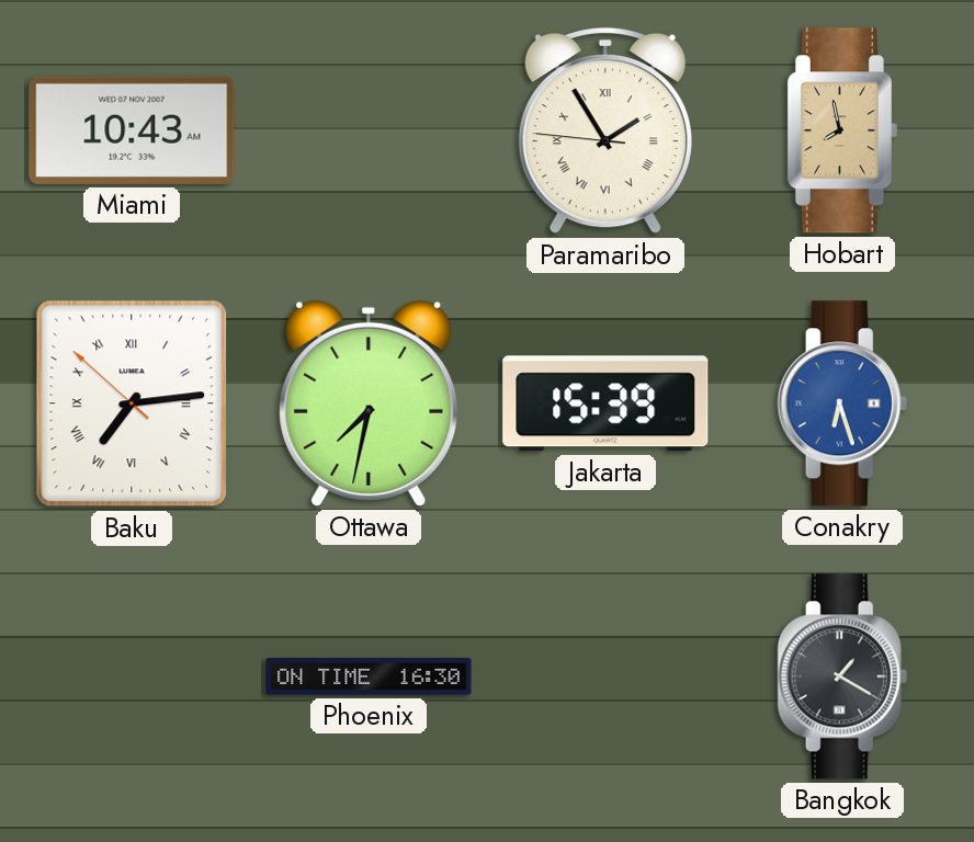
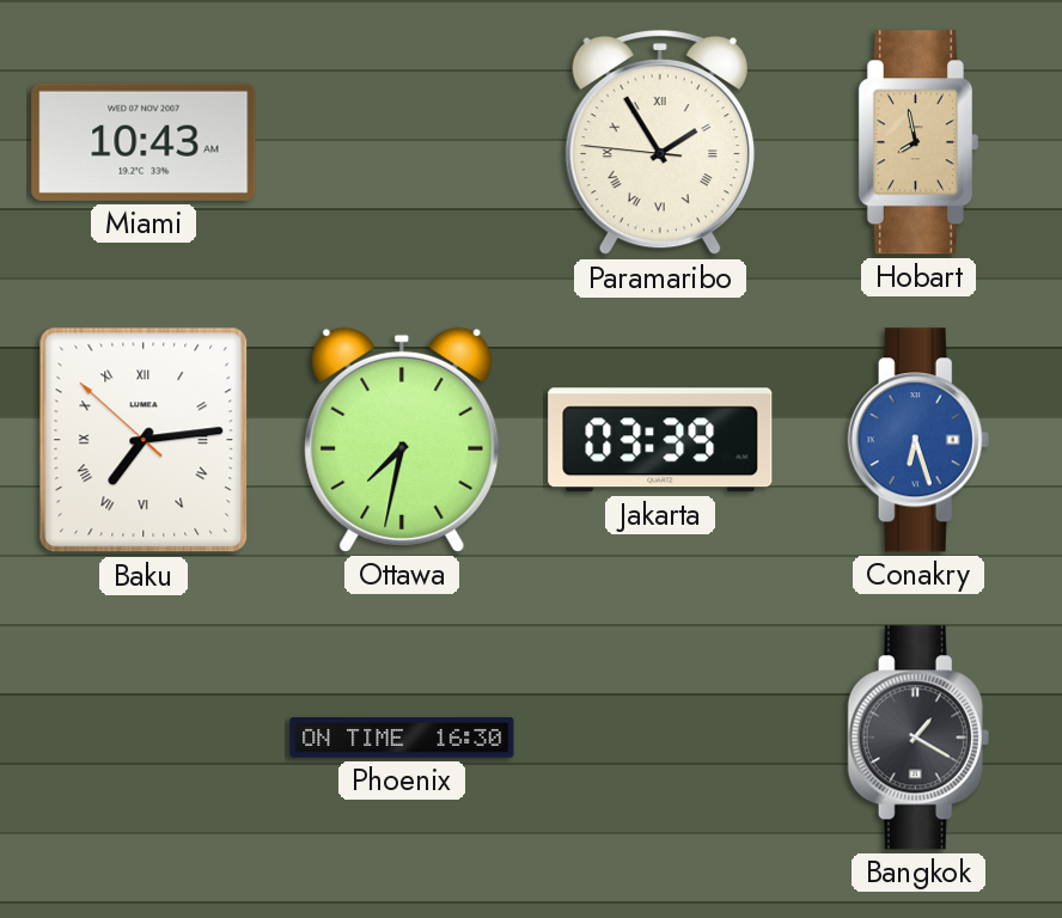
Jakarta: 15:39 -> 03:39
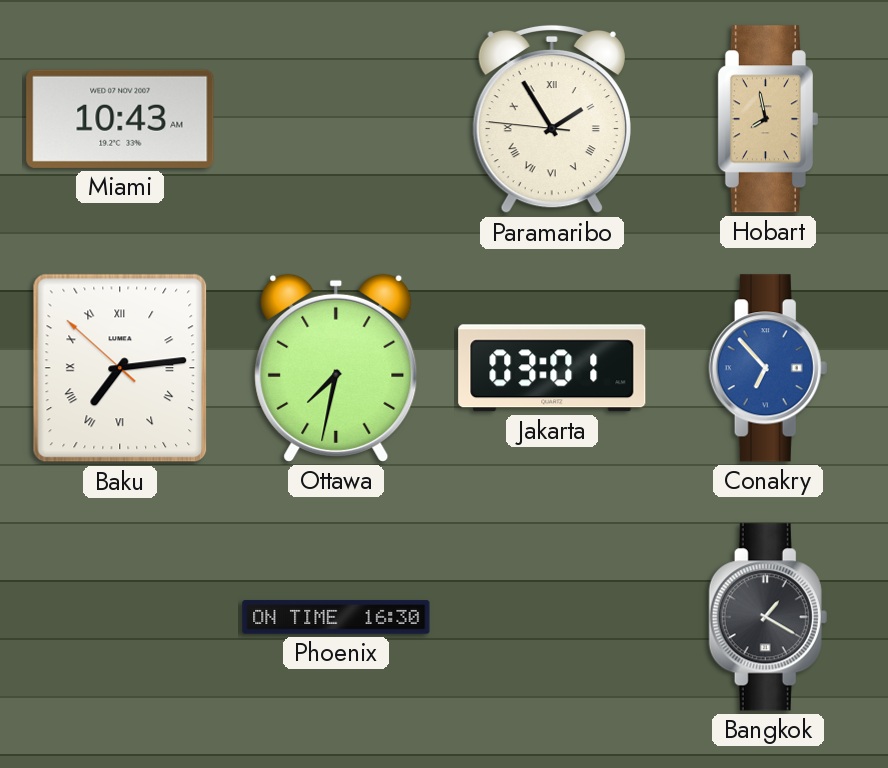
Jakarta: 03:39 -> 03:01
Conakry: 6:27 -> 6:53
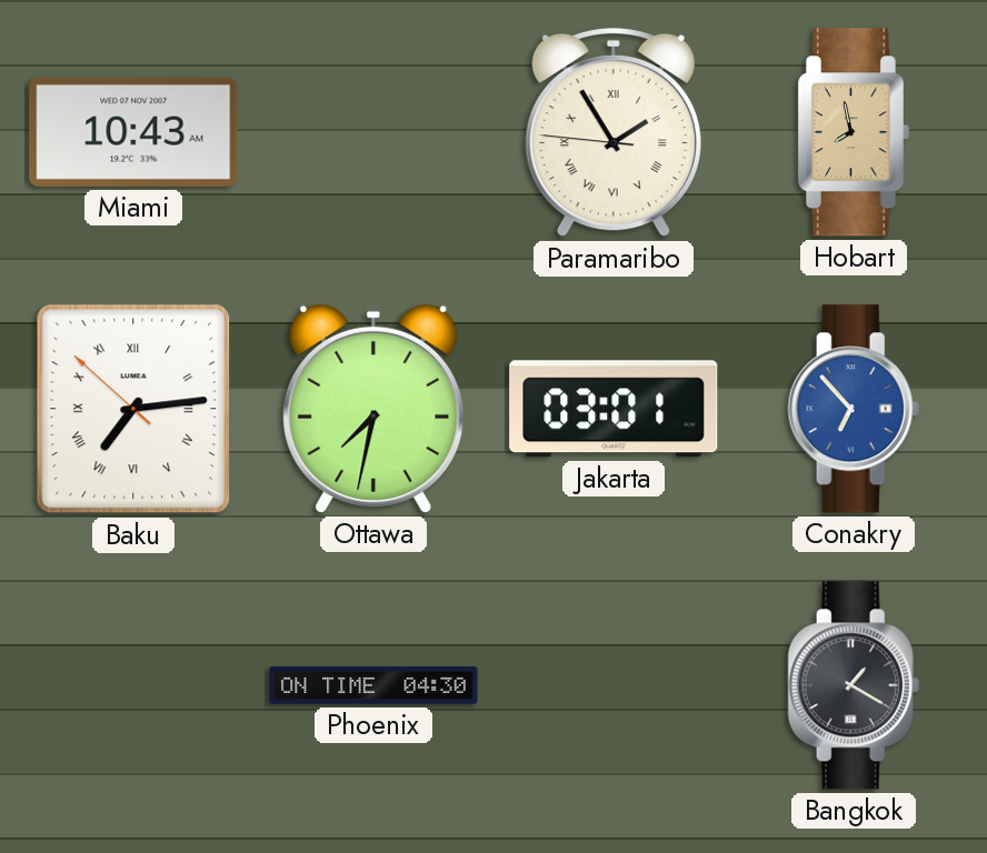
Phoenix: 16:30 -> 04:30
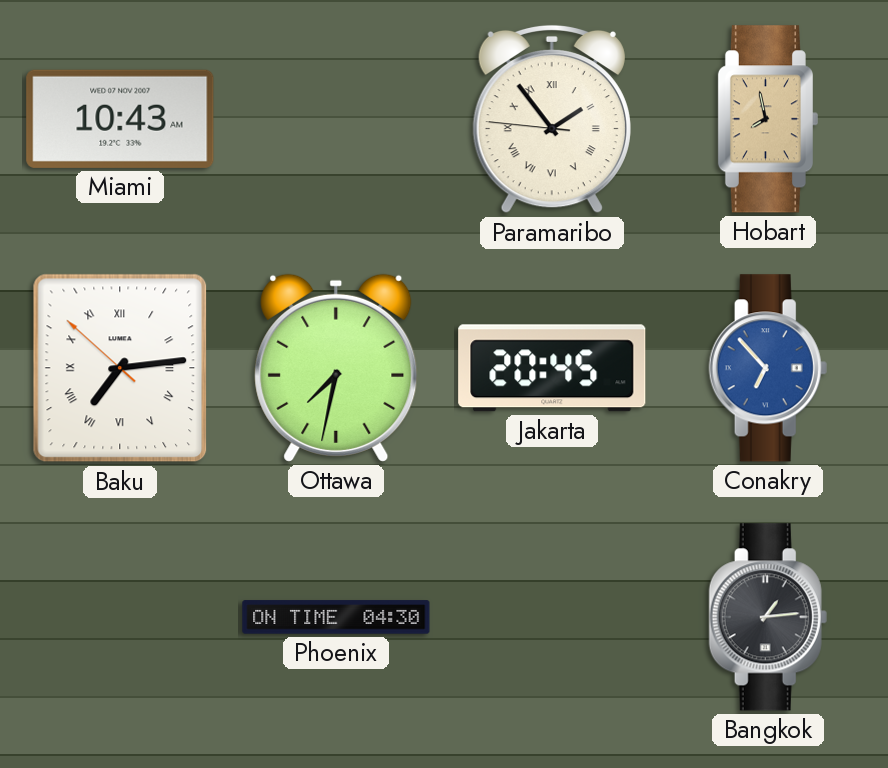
Paramaribo: 1:54 -> 1:53
Jakarta: 03:01 -> 20:45
Bangkok: 1:20 -> 1:14
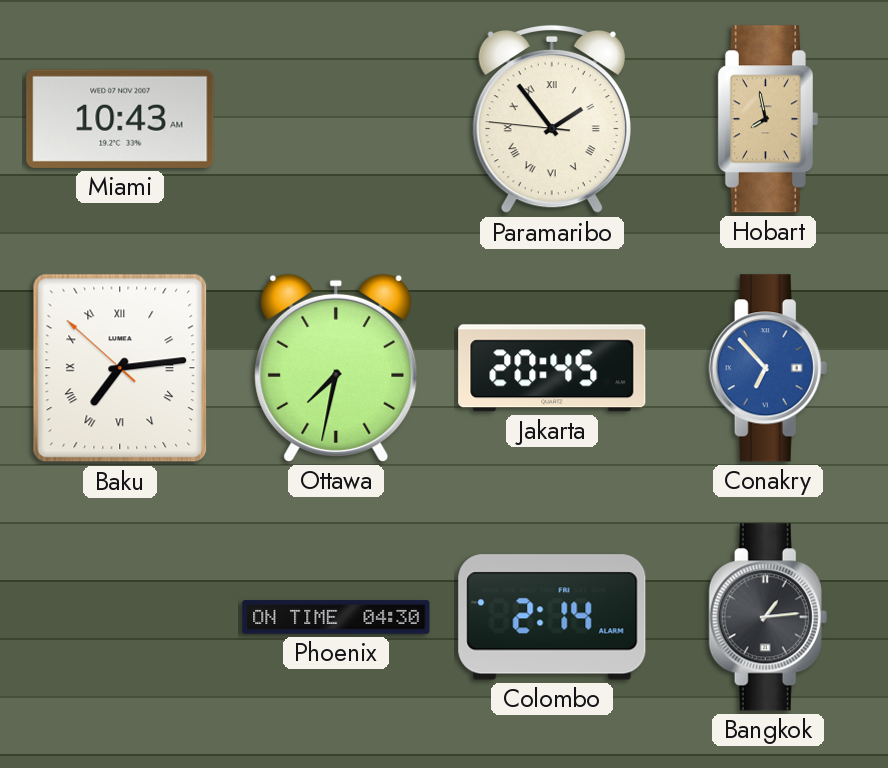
Colombo: none -> 2:14
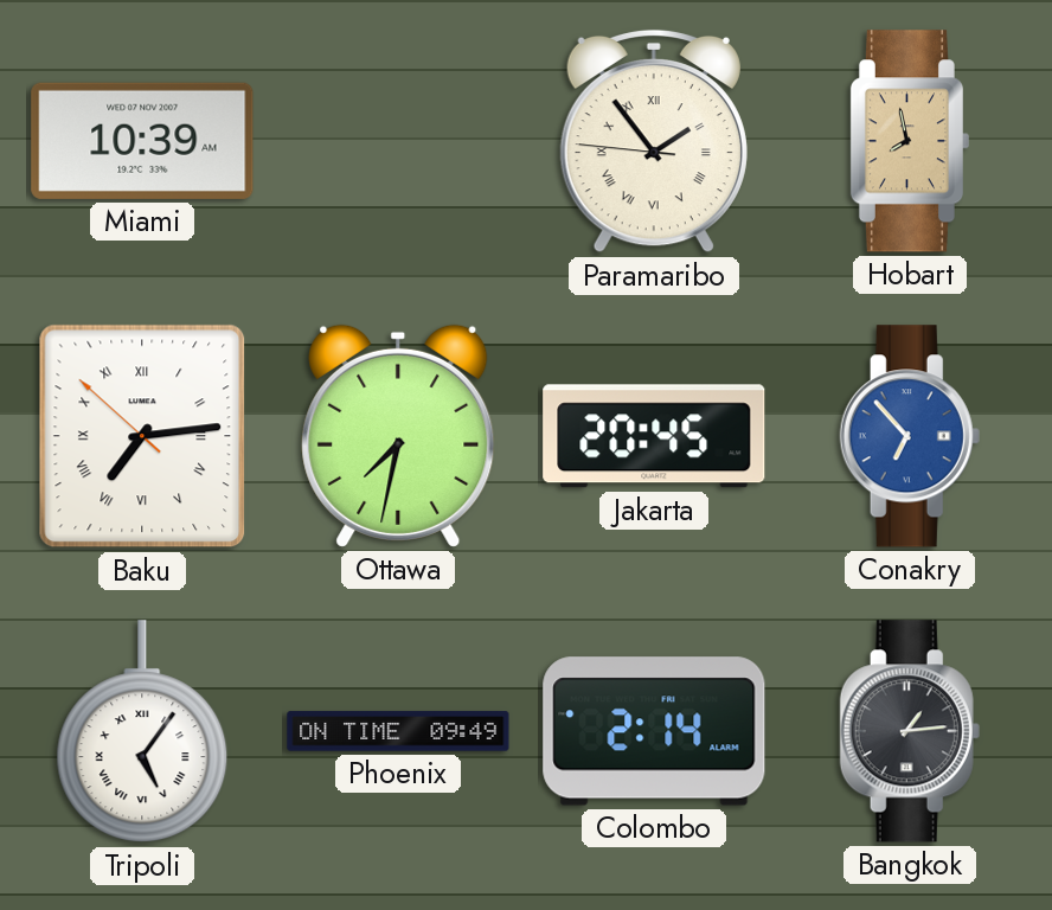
Miami: 10:43 -> 10:39
Tripoli: none -> 5:06
Phoenix: 04:30 -> 09:49
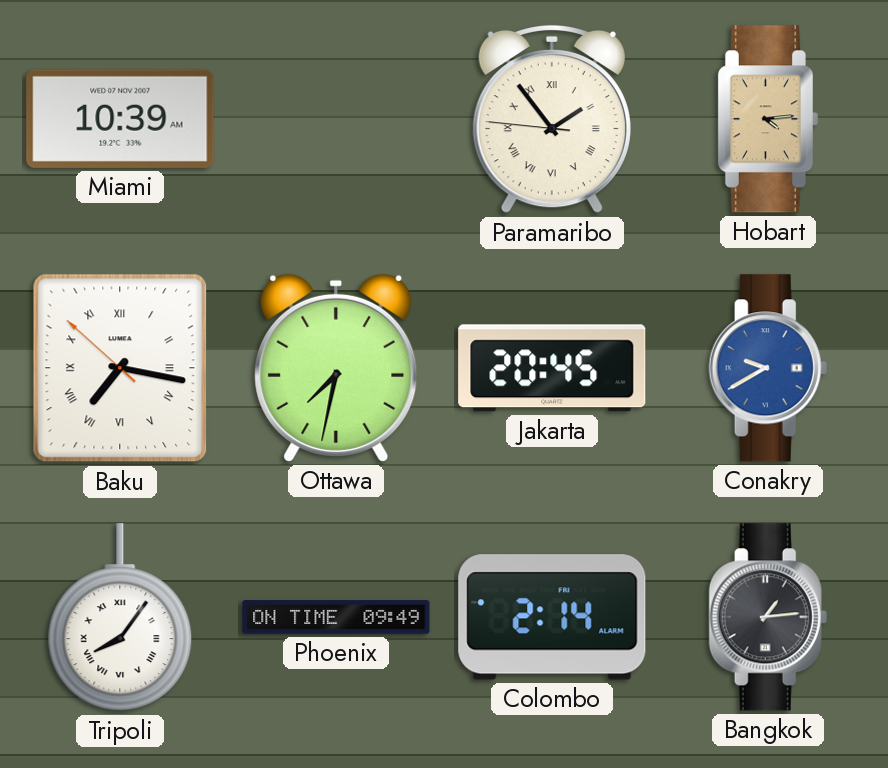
Hobart: 7:58 -> 4:14
Baku: 7:13 -> 7:16
Conakry: 6:53 -> 9:40
Tripoli: 5:06 -> 8:06
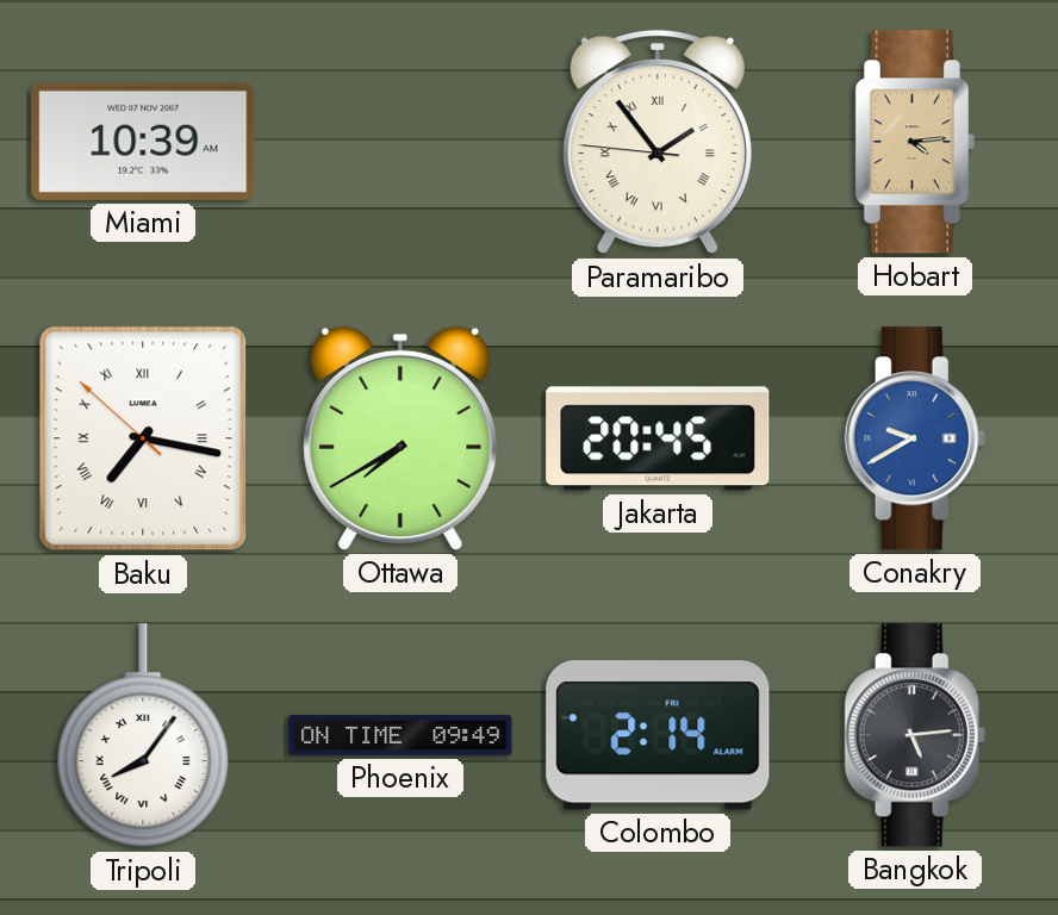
Ottawa: 7:32 -> 7:40
Bangkok: 1:14 -> 5:14
